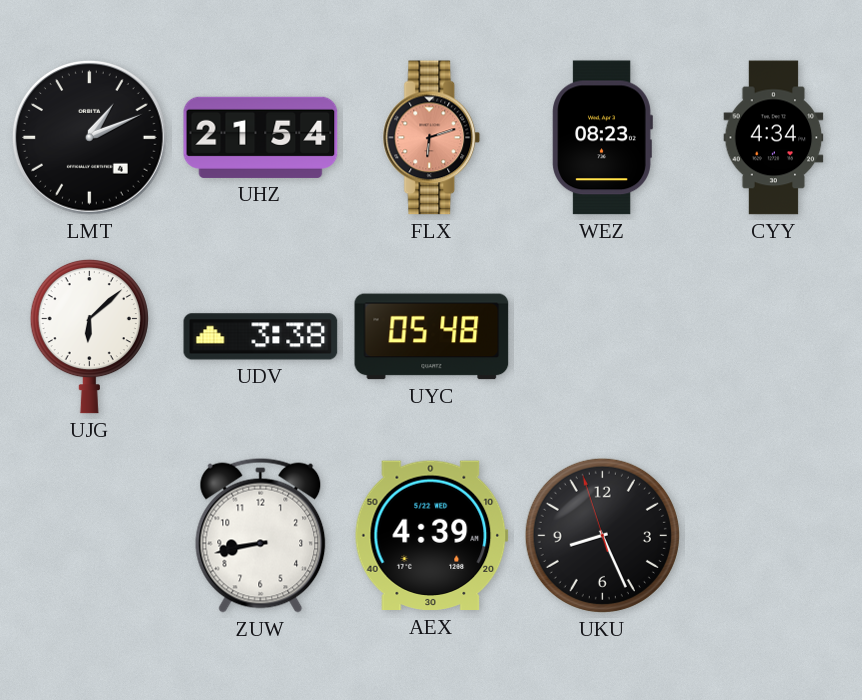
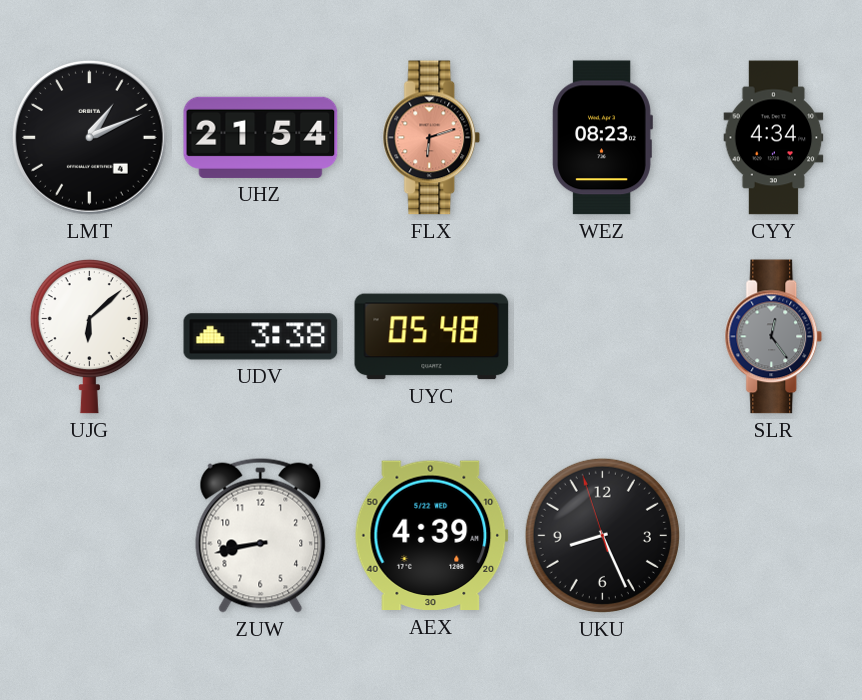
SLR: none -> 12:24
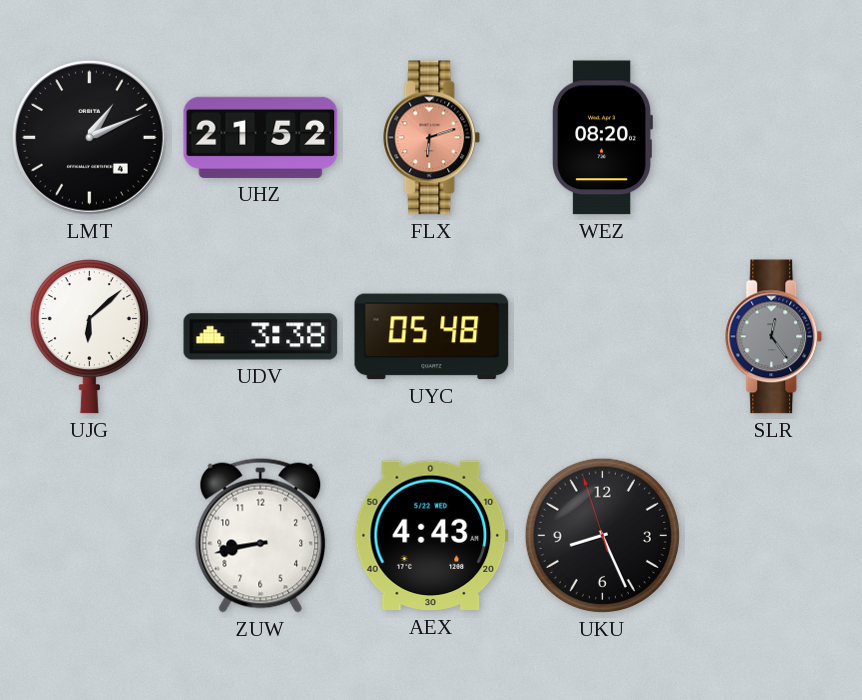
UHZ: 21:54 -> 21:52
WEZ: 08:23 -> 08:20
CYY: 4:34 -> none
AEX: 4:39 -> 4:43
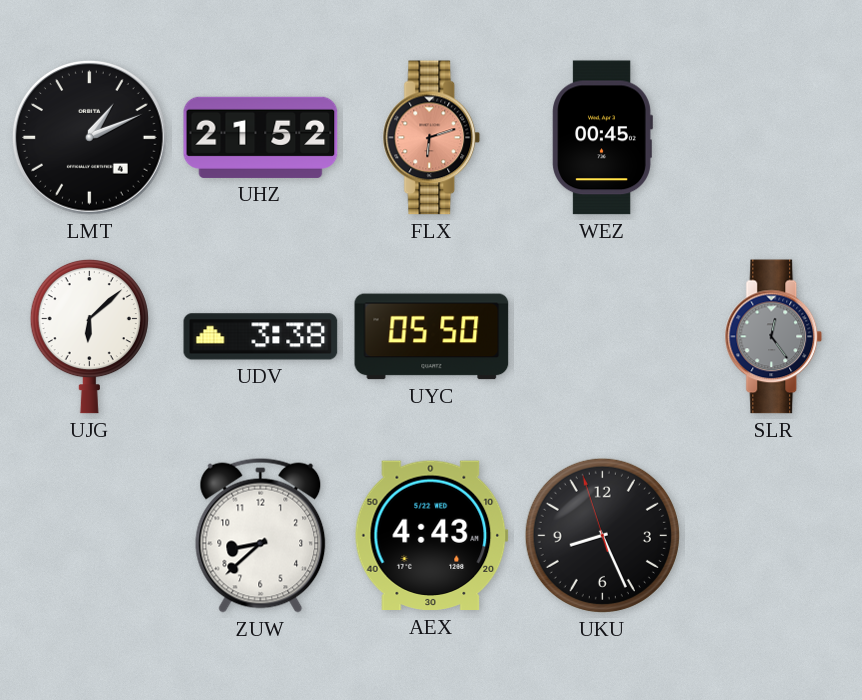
WEZ: 08:20 -> 00:45
UYC: 05:48 -> 05:50
ZUW: 8:43 -> 8:38
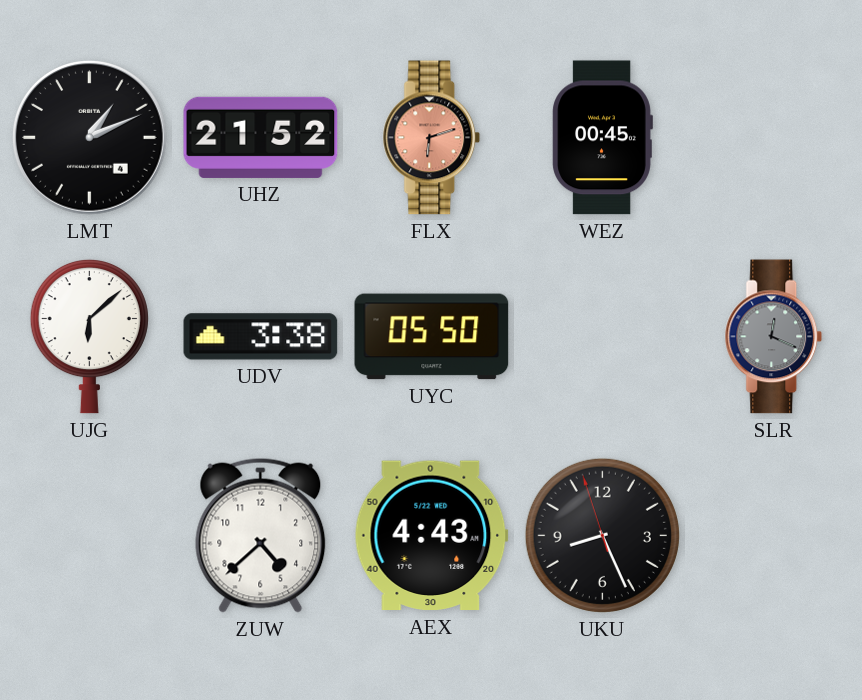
SLR: 12:24 -> 12:19
ZUW: 8:38 -> 4:38
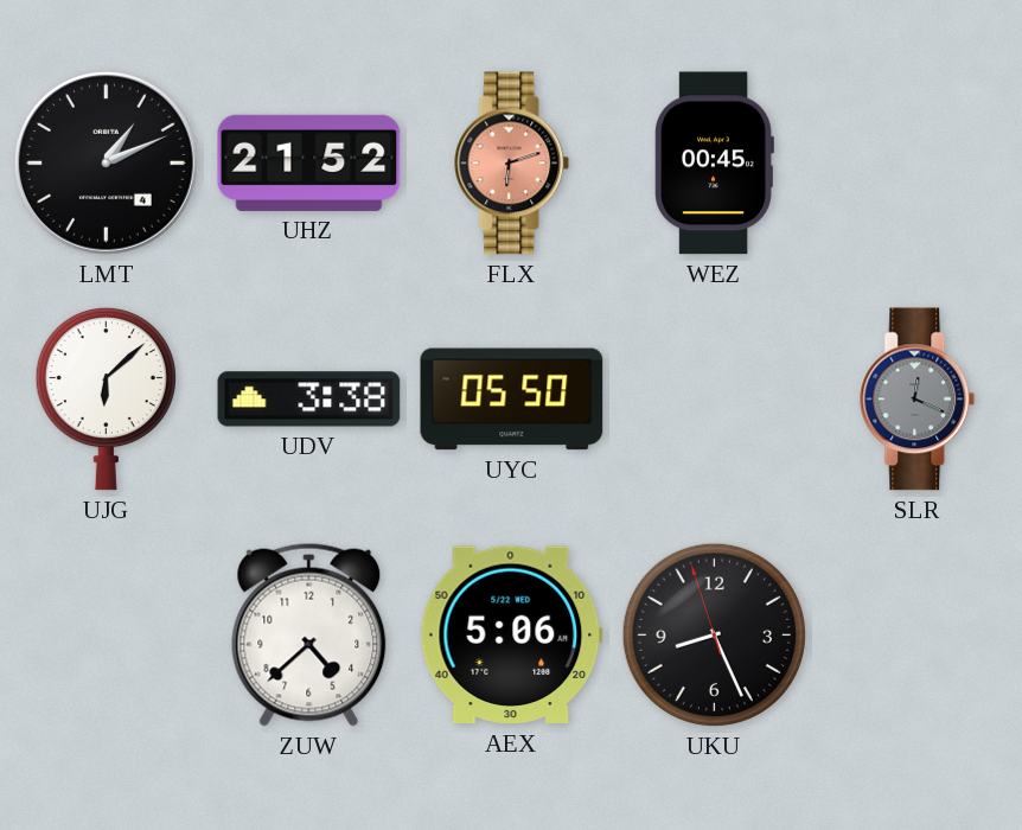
AEX: 4:43 -> 5:06
